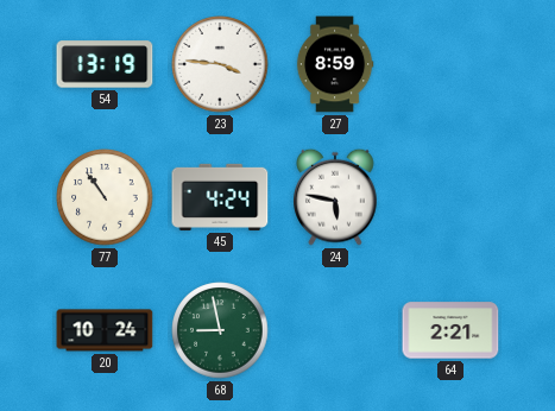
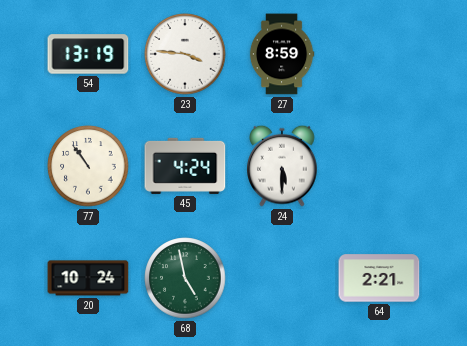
24: 5:47 -> 5:30
68: 8:58 -> 4:58
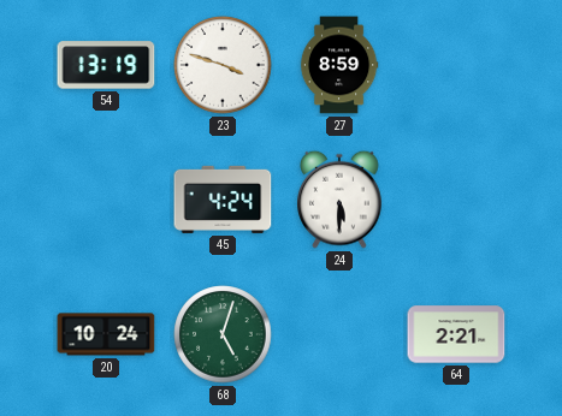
23: 3:46 -> 3:48
77: 10:54 -> none
68: 4:58 -> 5:03
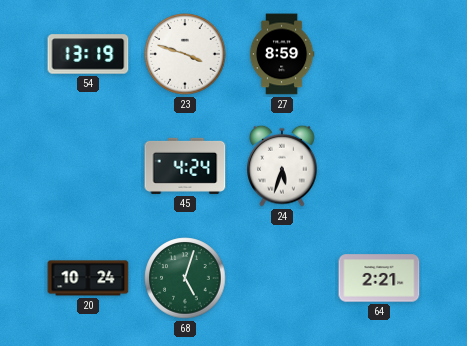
24: 5:30 -> 5:33
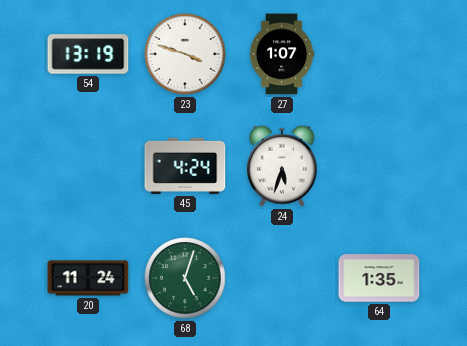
27: 8:59 -> 1:07
20: 10:24 -> 11:24
64: 2:21 -> 1:35
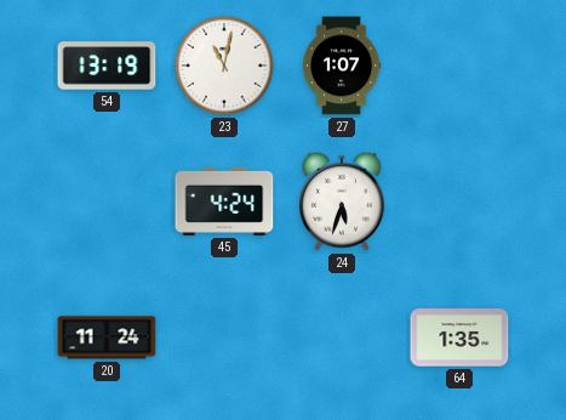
23: 3:48 -> 11:02
68: 5:03 -> none
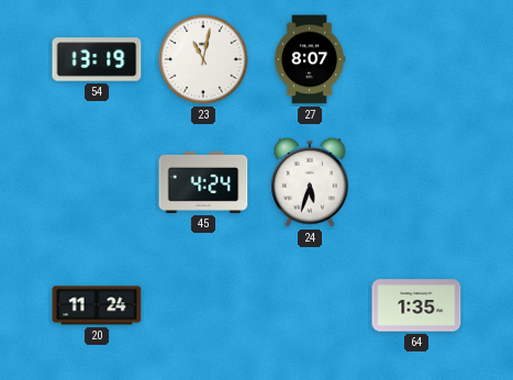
27: 1:07 -> 8:07
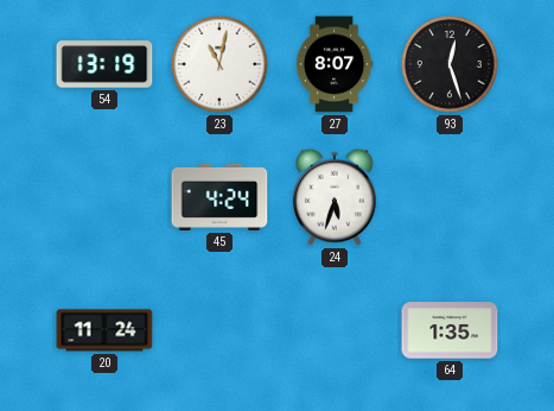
93: none -> 12:27
